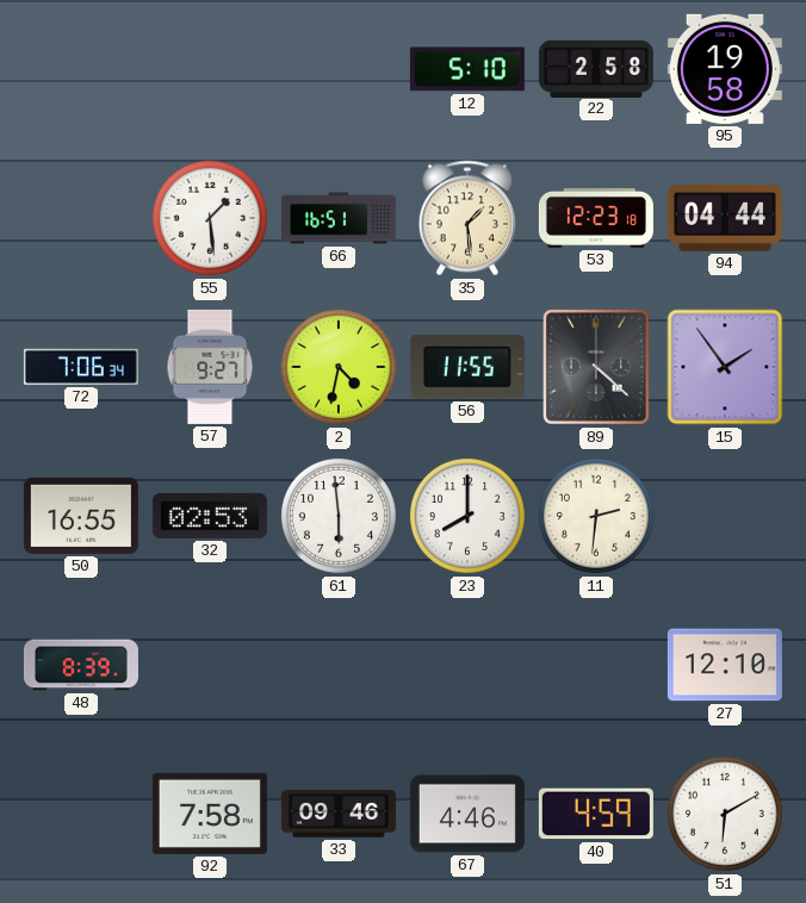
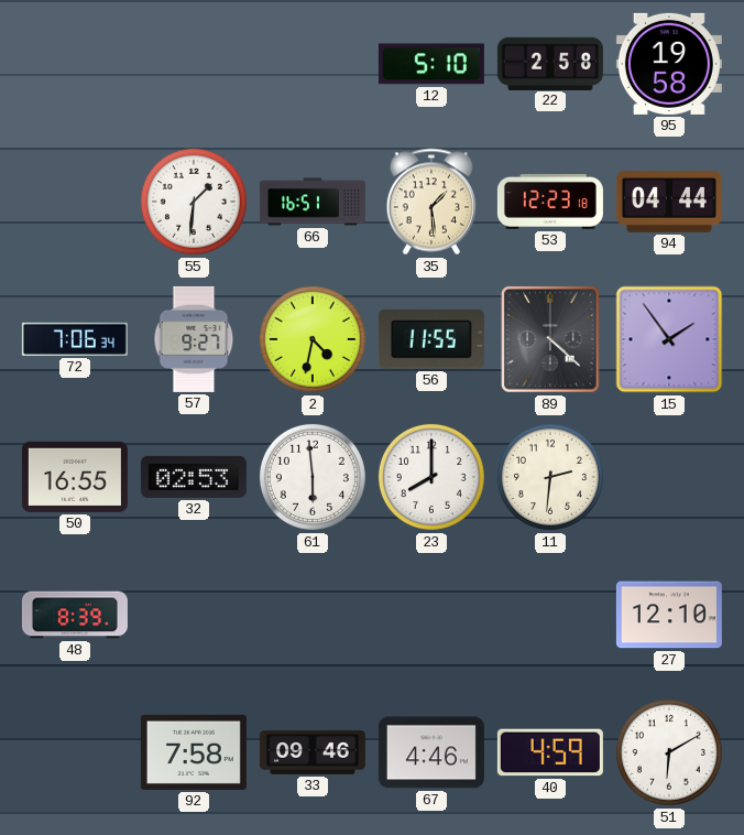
55: 1:29 -> 1:31
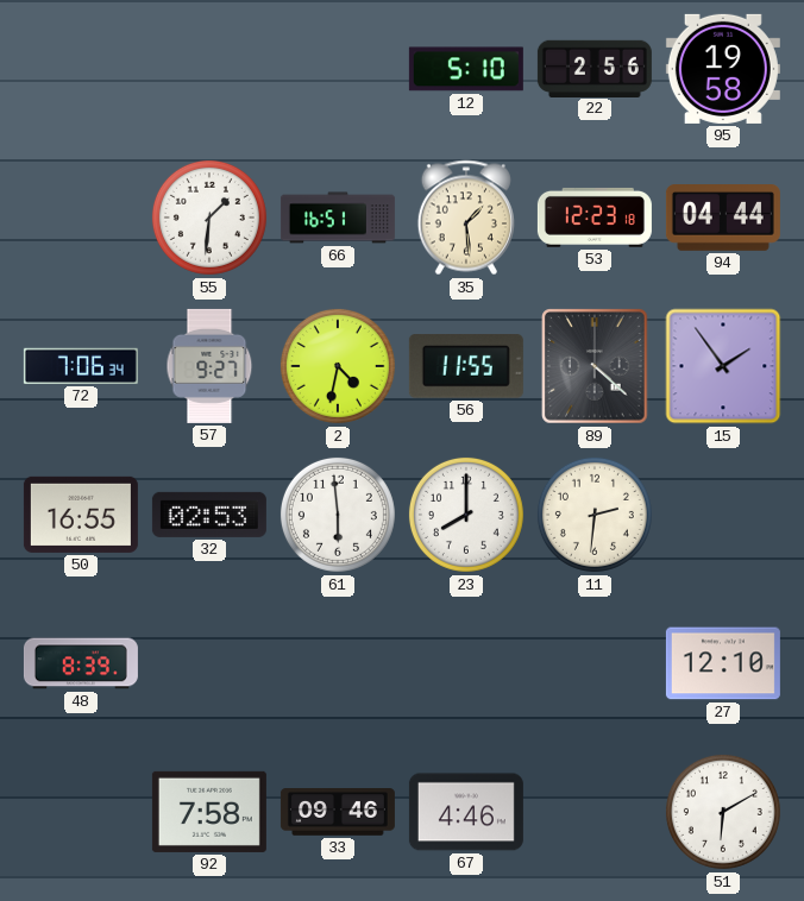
22: 2:58 -> 2:56
40: 4:59 -> none
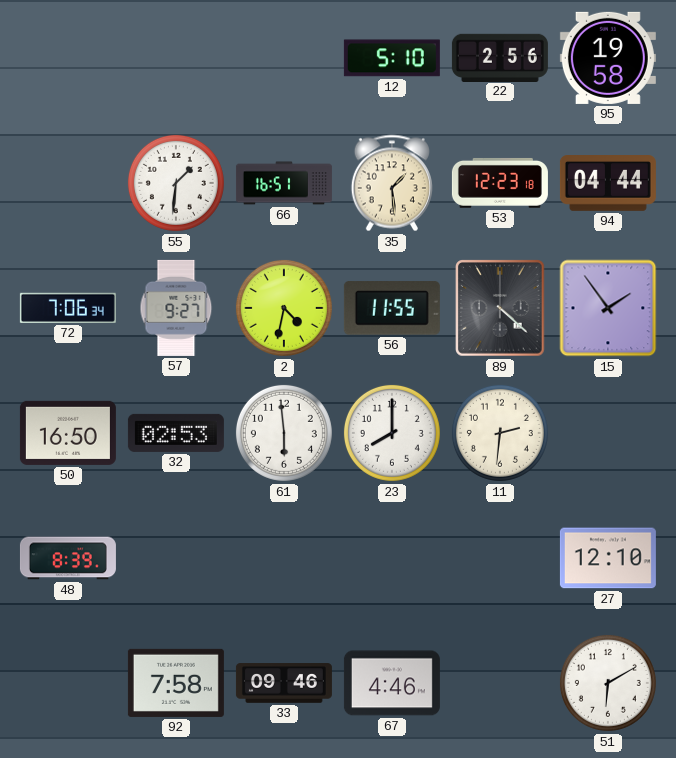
50: 16:55 -> 16:50
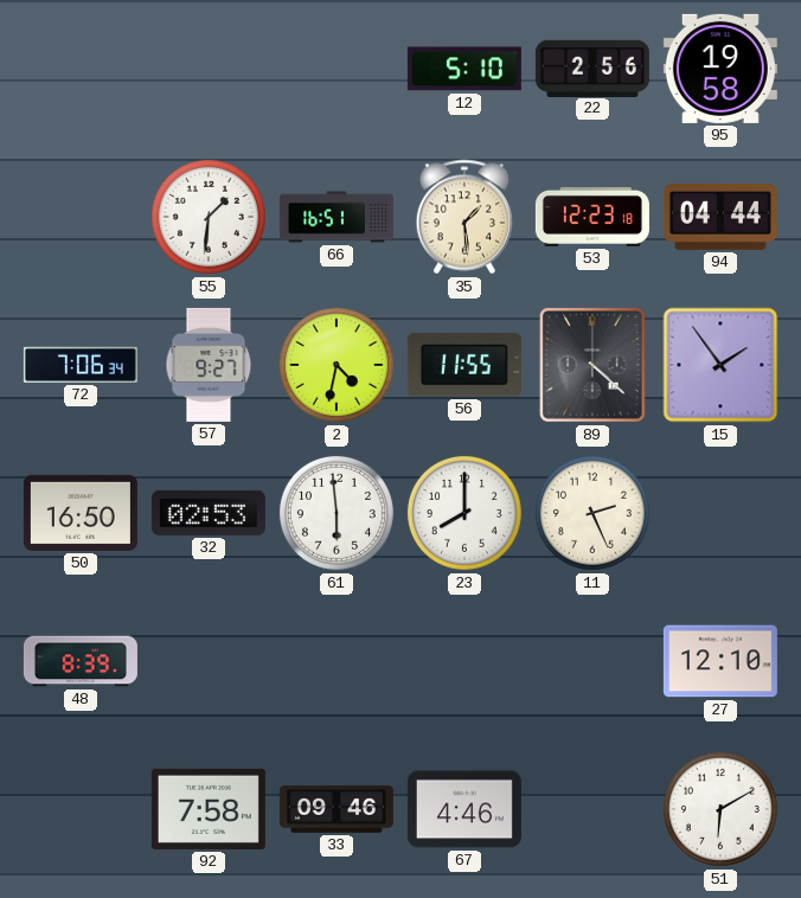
11: 2:31 -> 2:26
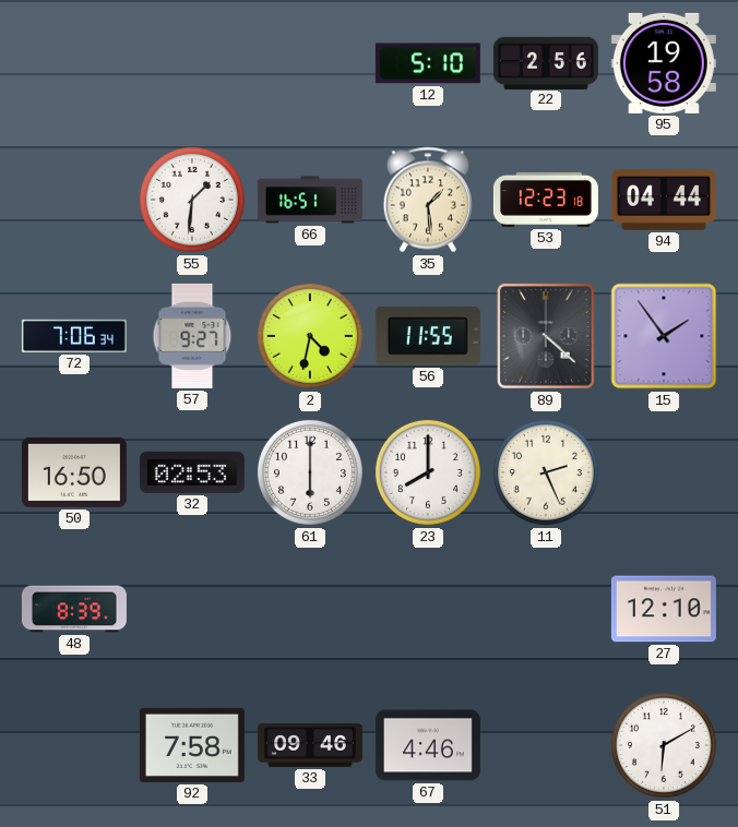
61: 5:59 -> 6:00
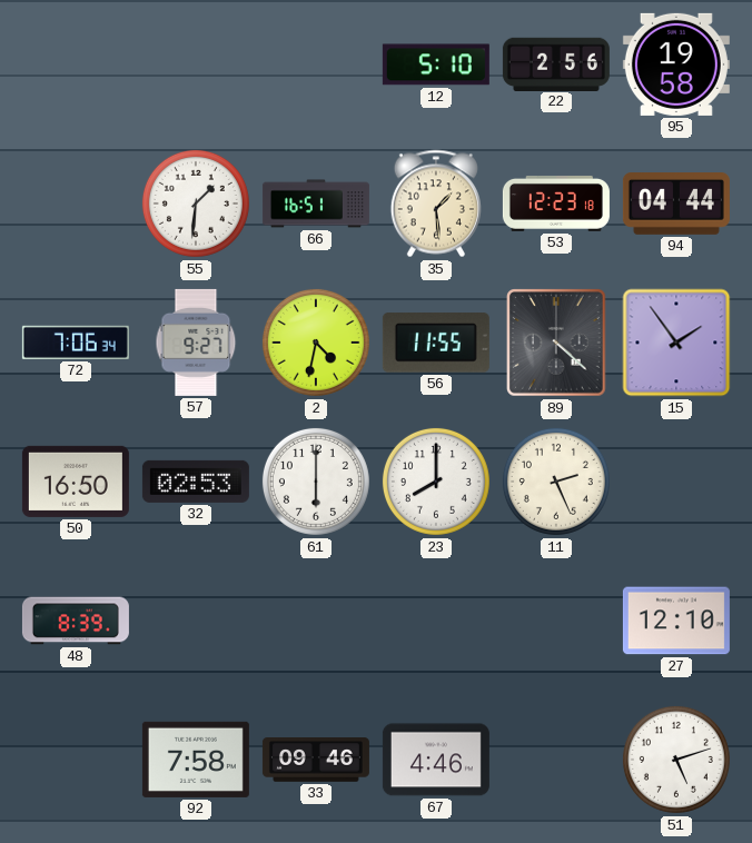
51: 6:10 -> 5:12
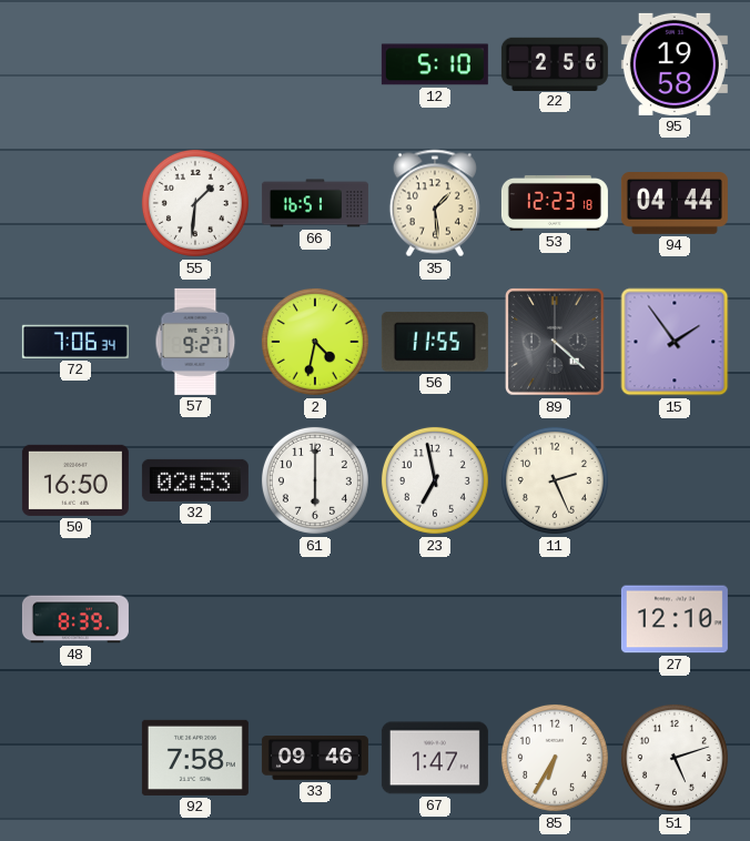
23: 8:00 -> 6:58
67: 4:46 -> 1:47
85: none -> 6:35
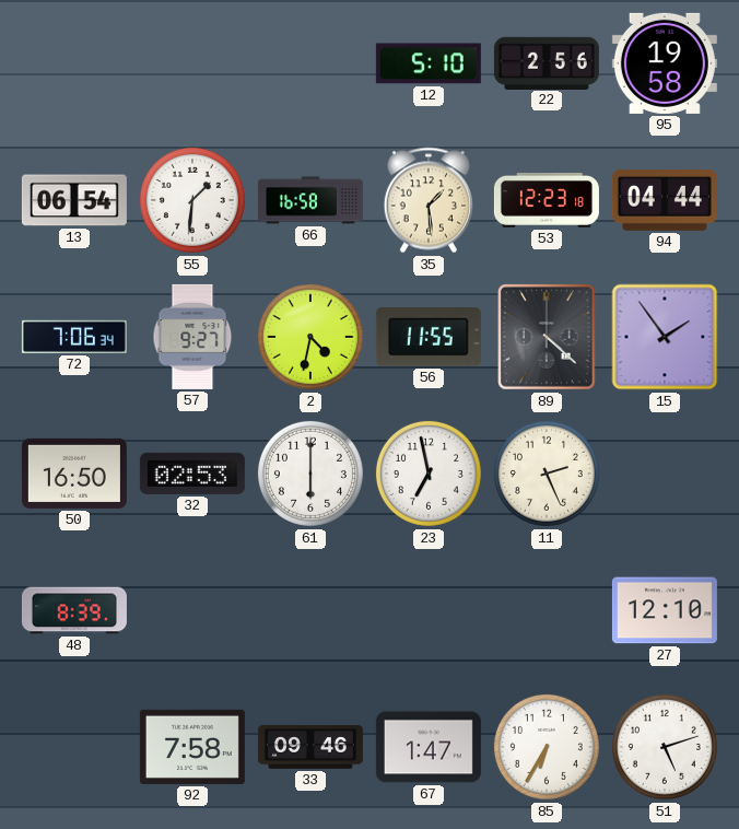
13: none -> 06:54
66: 16:51 -> 16:58
